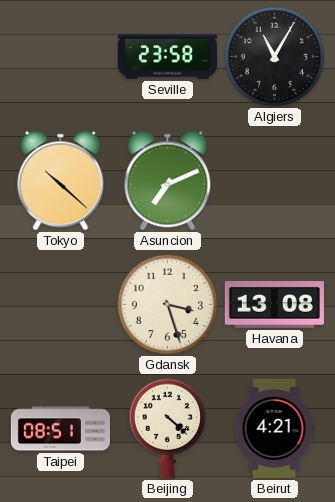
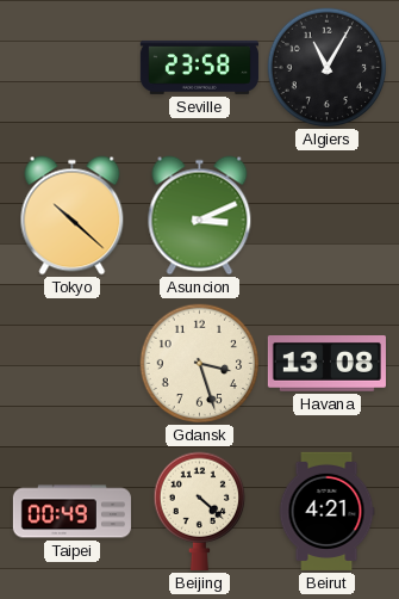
Asuncion: 7:11 -> 3:11
Taipei: 08:51 -> 00:49
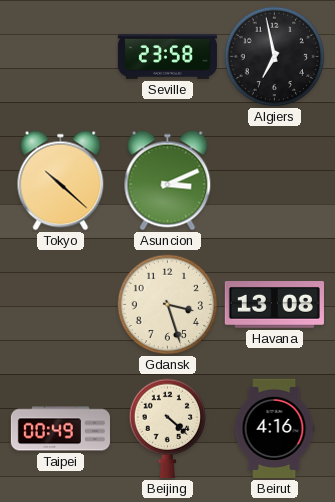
Algiers: 11:05 -> 6:58
Beirut: 4:21 -> 4:16
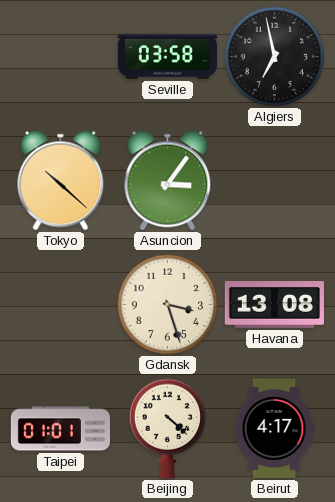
Seville: 23:58 -> 03:58
Asuncion: 3:11 -> 3:06
Taipei: 00:49 -> 01:01
Beirut: 4:16 -> 4:17
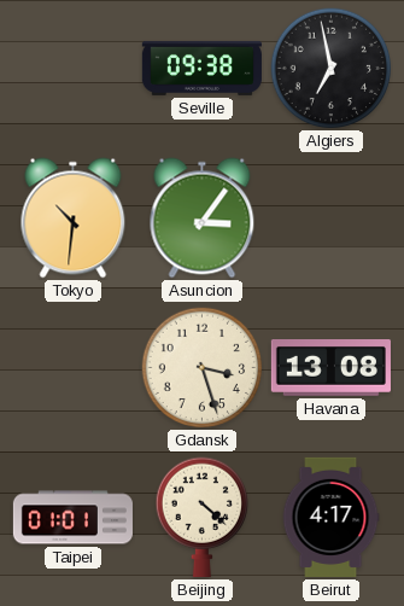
Seville: 03:58 -> 09:38
Tokyo: 10:22 -> 10:31
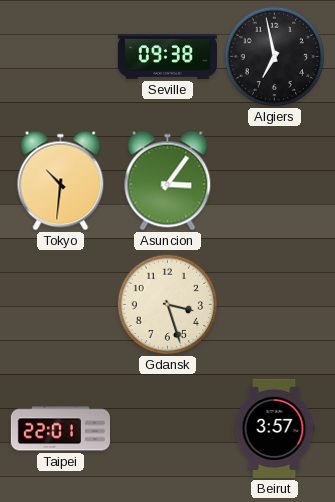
Havana: 13:08 -> none
Taipei: 01:01 -> 22:01
Beijing: 4:22 -> none
Beirut: 4:17 -> 3:57
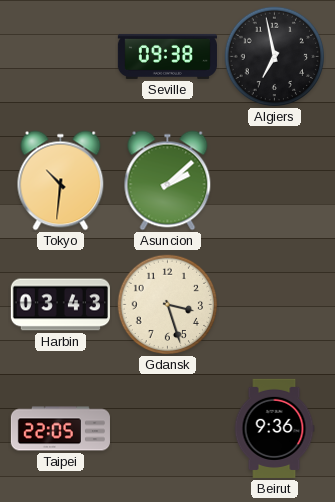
Asuncion: 3:06 -> 2:08
Harbin: none -> 03:43
Taipei: 22:01 -> 22:05
Beirut: 3:57 -> 9:36
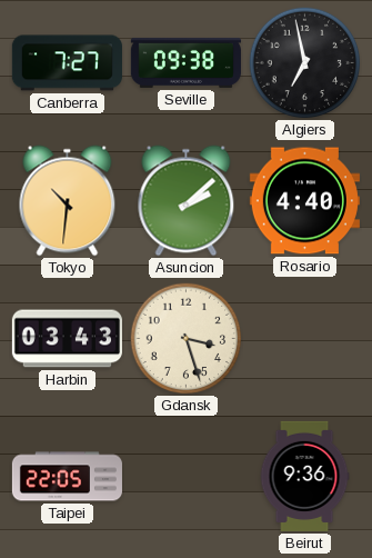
Canberra: none -> 7:27
Rosario: none -> 4:40
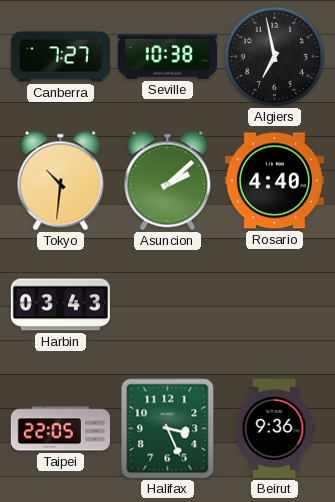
Seville: 09:38 -> 10:38
Gdansk: 3:27 -> none
Halifax: none -> 3:26
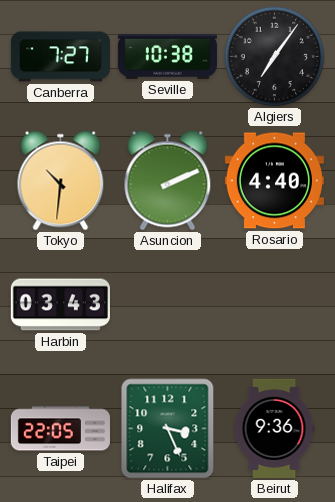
Algiers: 6:58 -> 7:06
Asuncion: 2:08 -> 2:11
